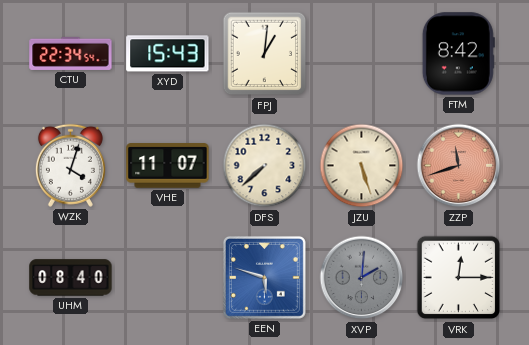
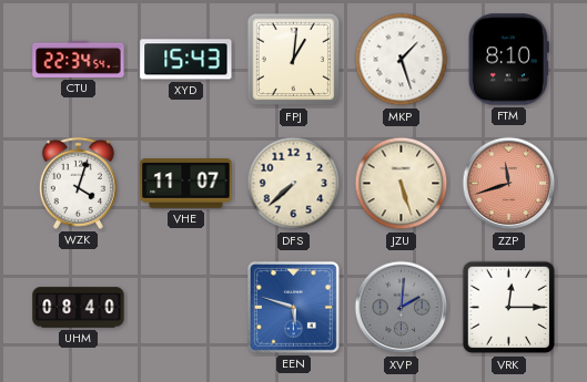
MKP: none -> 1:27
FTM: 8:42 -> 8:10
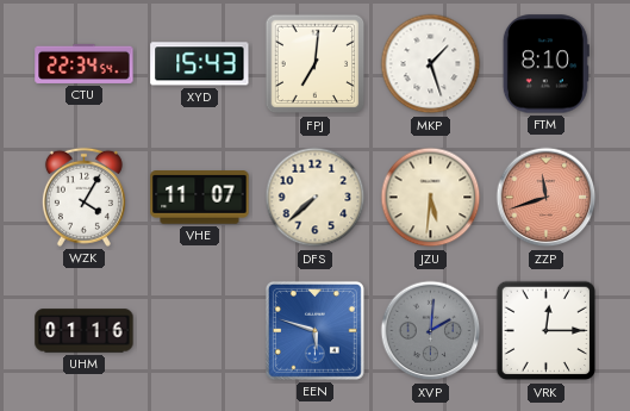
FPJ: 1:01 -> 7:01
WZK: 4:03 -> 4:05
JZU: 5:27 -> 5:31
UHM: 08:40 -> 01:16
